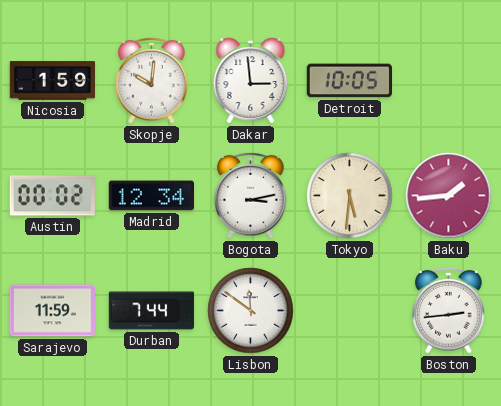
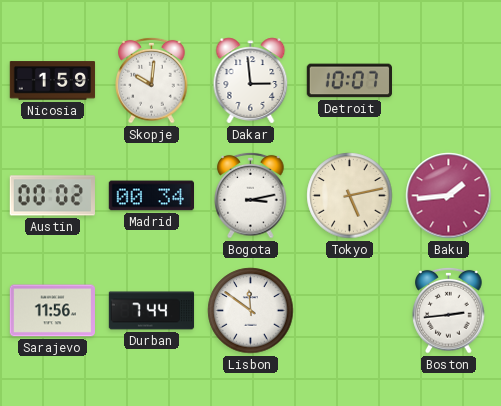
Detroit: 10:05 -> 10:07
Madrid: 12:34 -> 00:34
Tokyo: 5:31 -> 5:13
Sarajevo: 11:59 -> 11:56
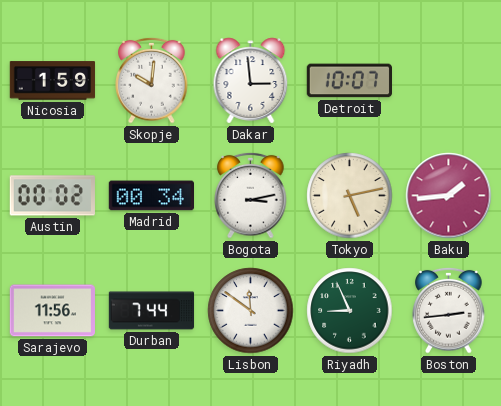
Riyadh: none -> 8:56
